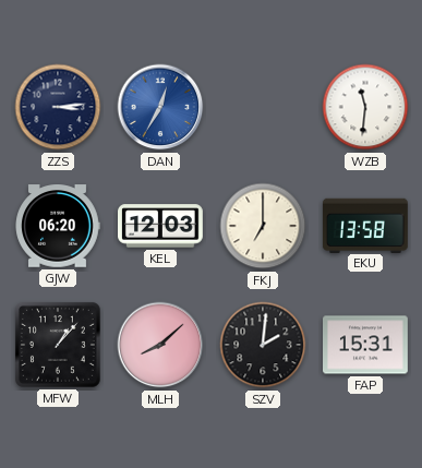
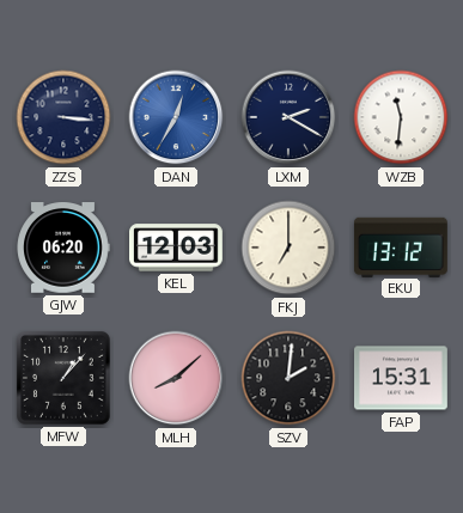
ZZS: 3:14 -> 3:16
LXM: none -> 2:20
EKU: 13:58 -> 13:12
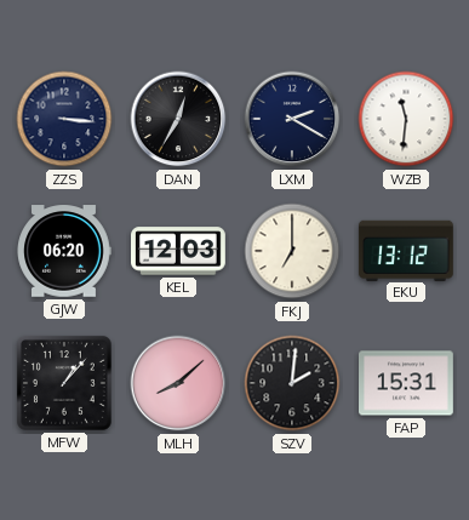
DAN dial: blue -> black
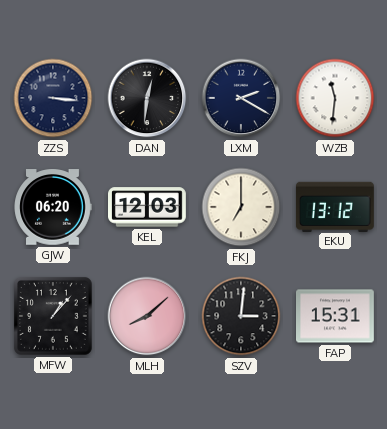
DAN: 12:35 -> 12:31
SZV: 2:01 -> 3:01
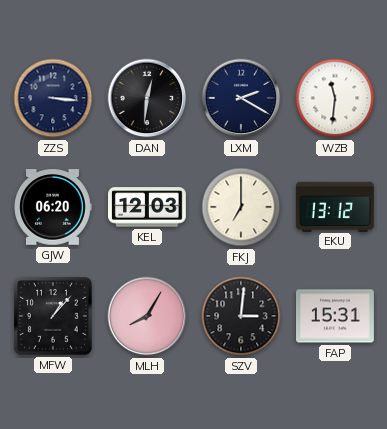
MLH: 8:08 -> 8:05
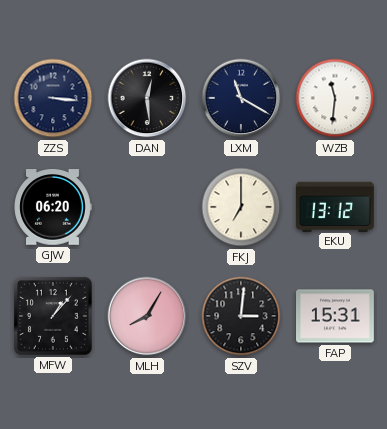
DAN: 12:31 -> 12:29
LXM: 2:20 -> 11:20
KEL: 12:03 -> none
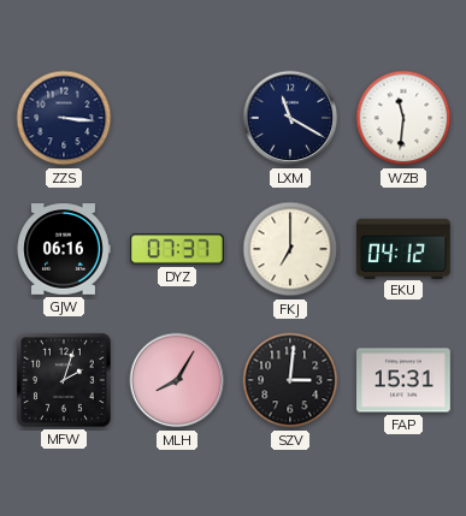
DAN: 12:29 -> none
GJW: 06:20 -> 06:16
DYZ: none -> 07:37
EKU: 13:12 -> 04:12
MFW: 1:07 -> 2:03
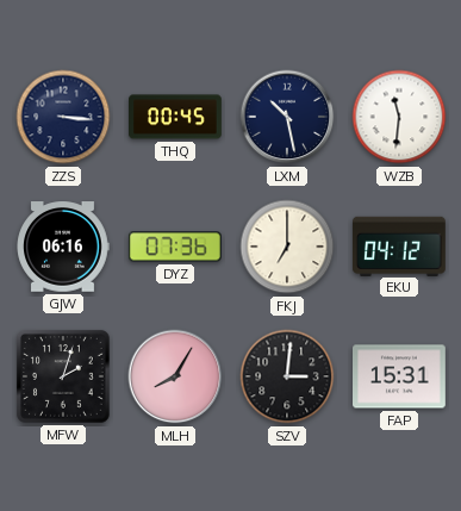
THQ: none -> 00:45
LXM: 11:20 -> 10:28
DYZ: 07:37 -> 07:36
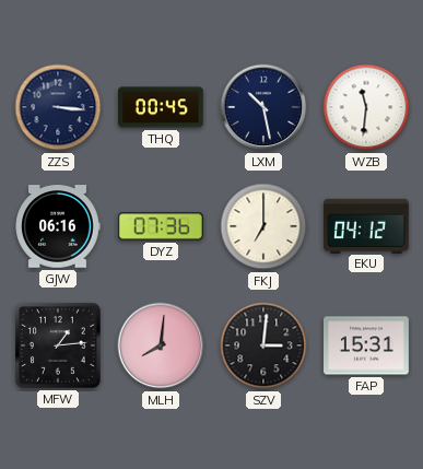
MFW: 2:03 -> 1:14
MLH: 8:05 -> 8:01
